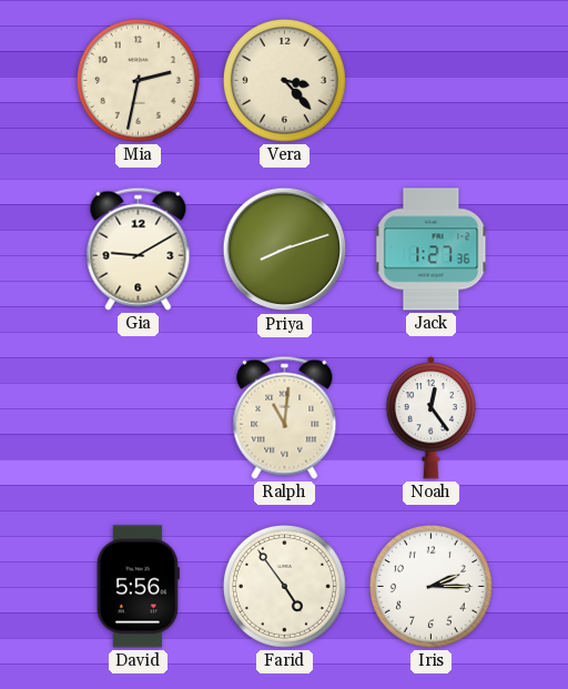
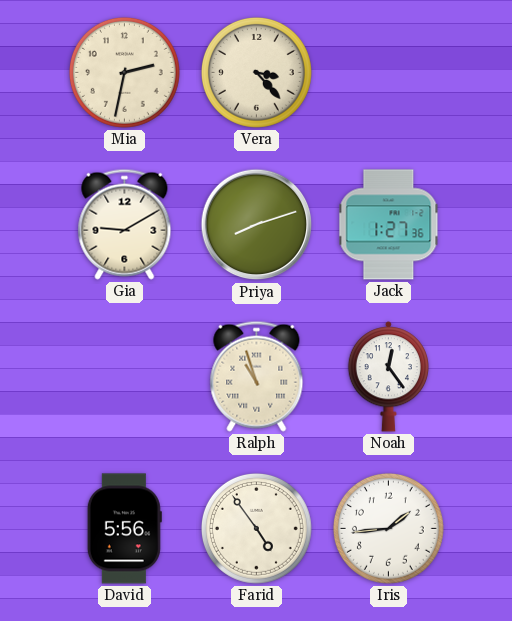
Ralph: 11:01 -> 10:57
Iris: 2:15 -> 1:44
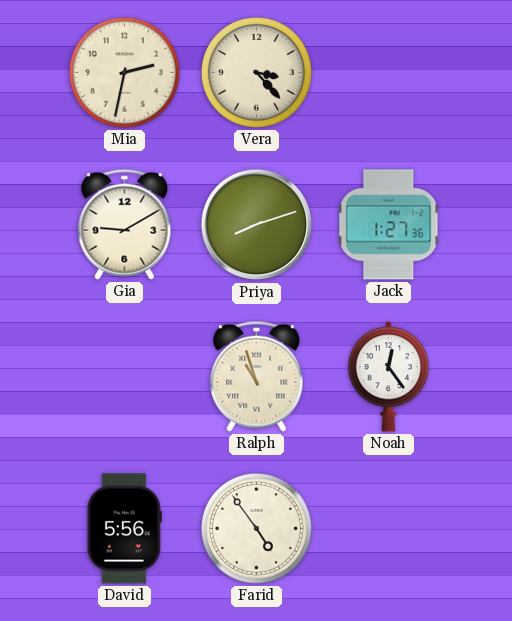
Iris: 1:44 -> none
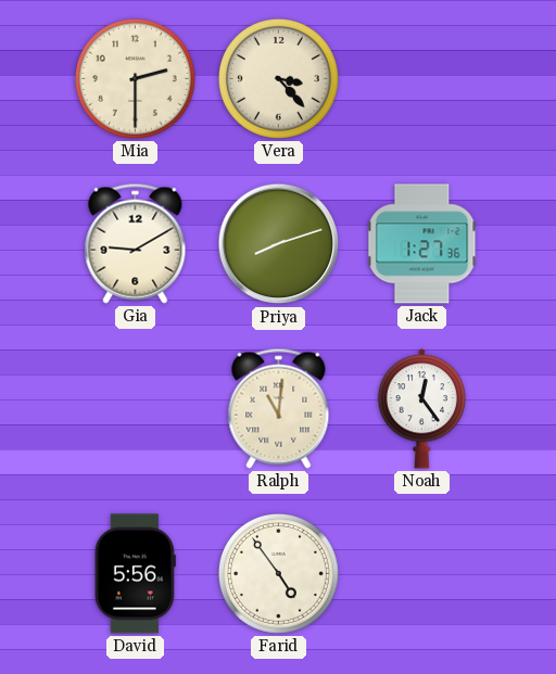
Mia: 2:32 -> 2:30
Ralph: 10:57 -> 11:01
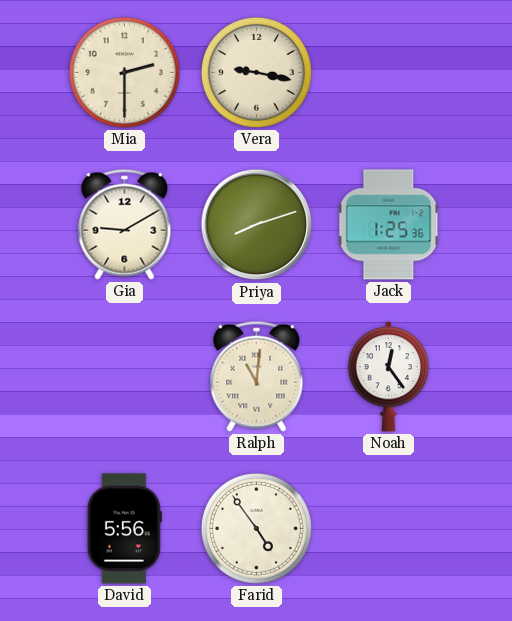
Vera: 3:23 -> 9:17
Jack: 1:27 -> 1:25
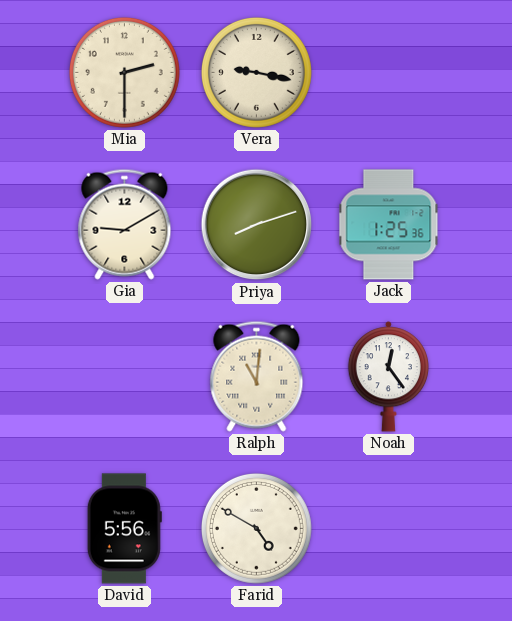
Farid: 4:54 -> 4:50
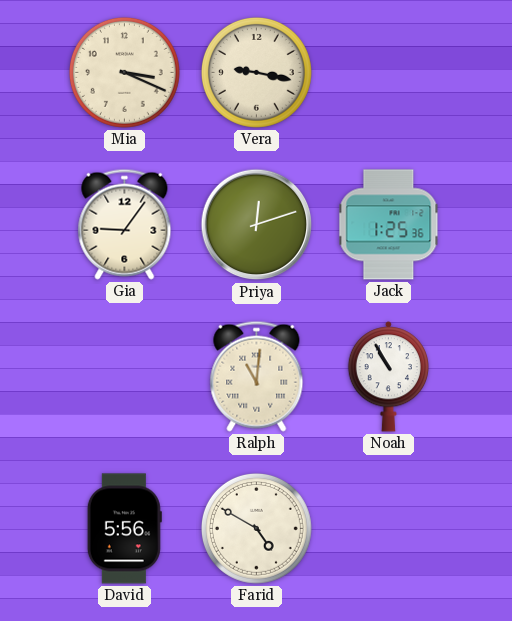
Mia: 2:30 -> 3:19
Gia: 9:10 -> 9:06
Priya: 8:12 -> 12:12
Noah: 12:24 -> 10:55
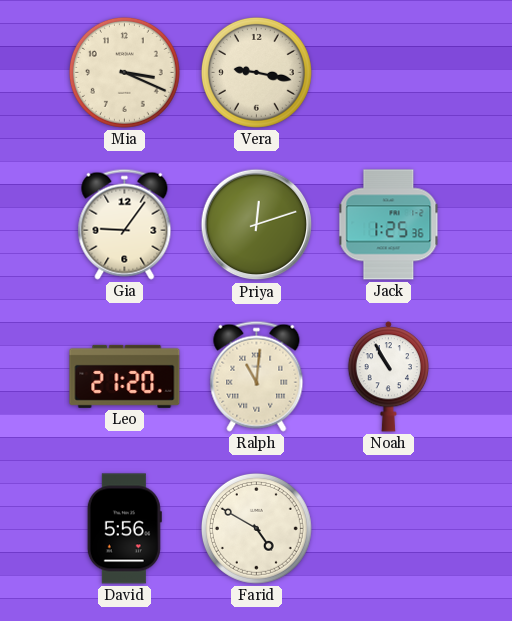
Leo: none -> 21:20
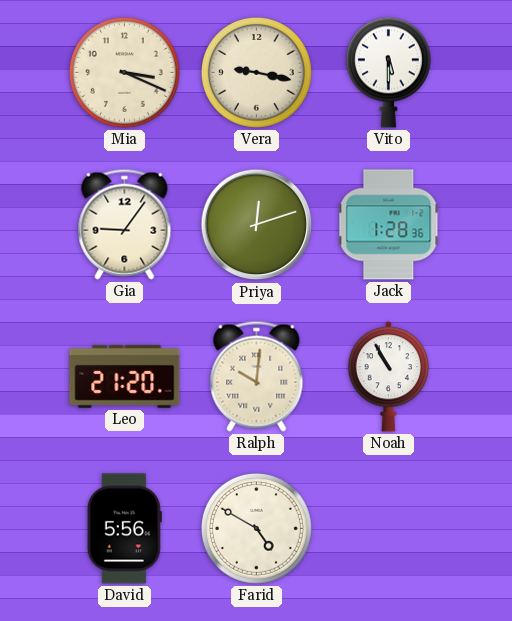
Vito: none -> 5:30
Jack: 1:25 -> 1:28
Ralph: 11:01 -> 10:01
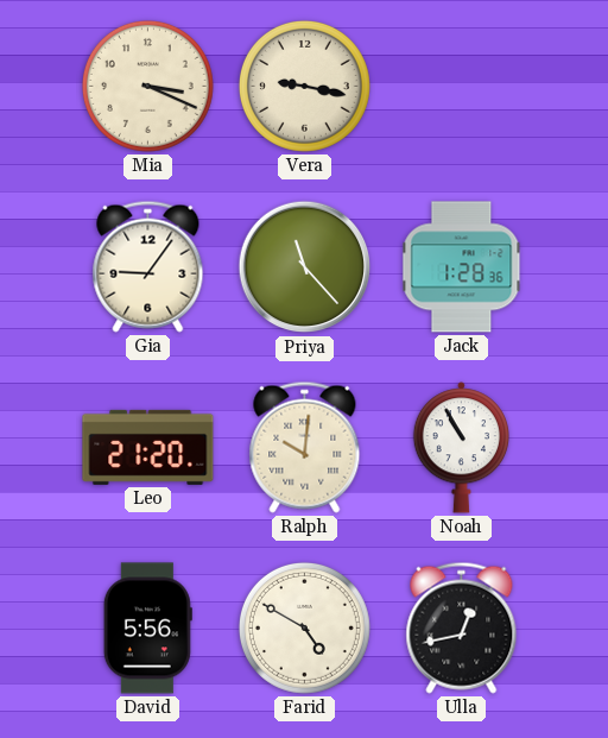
Vito: 5:30 -> none
Priya: 12:12 -> 11:23
Ulla: none -> 12:43
